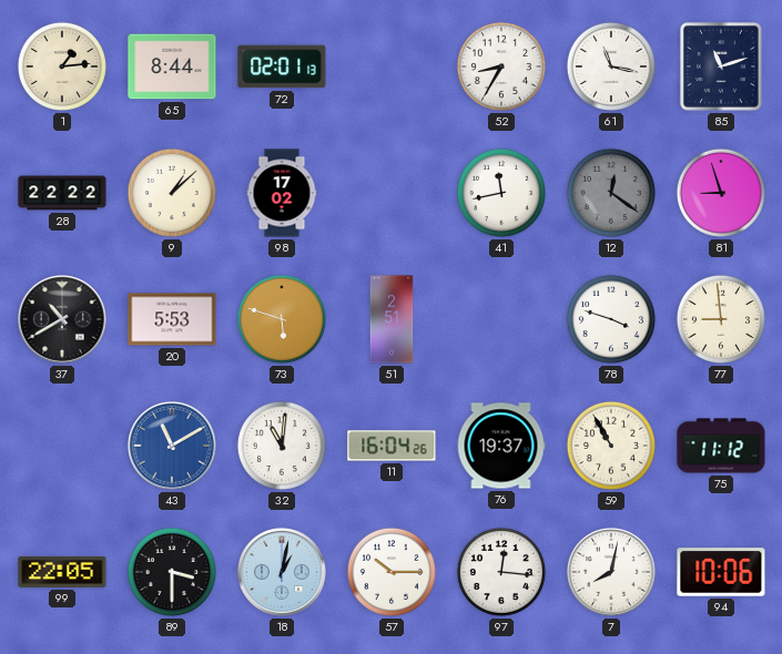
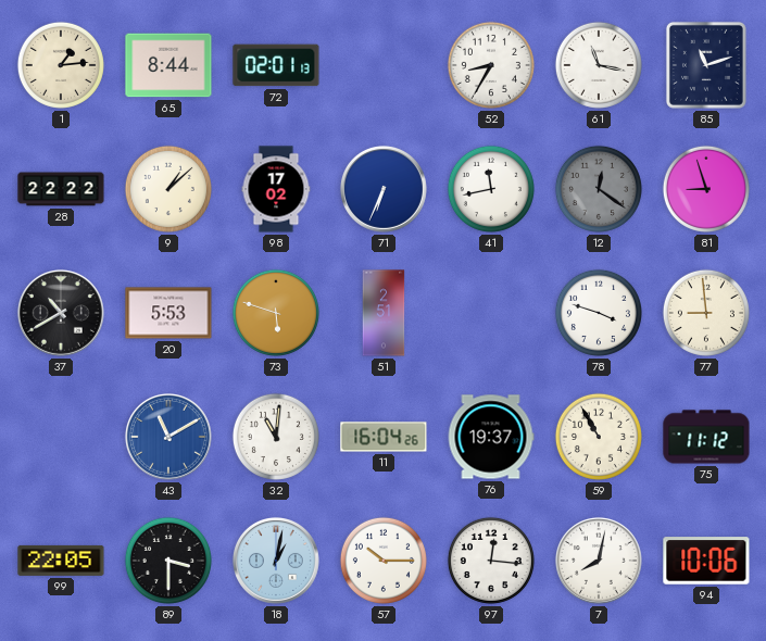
71: none -> 6:34
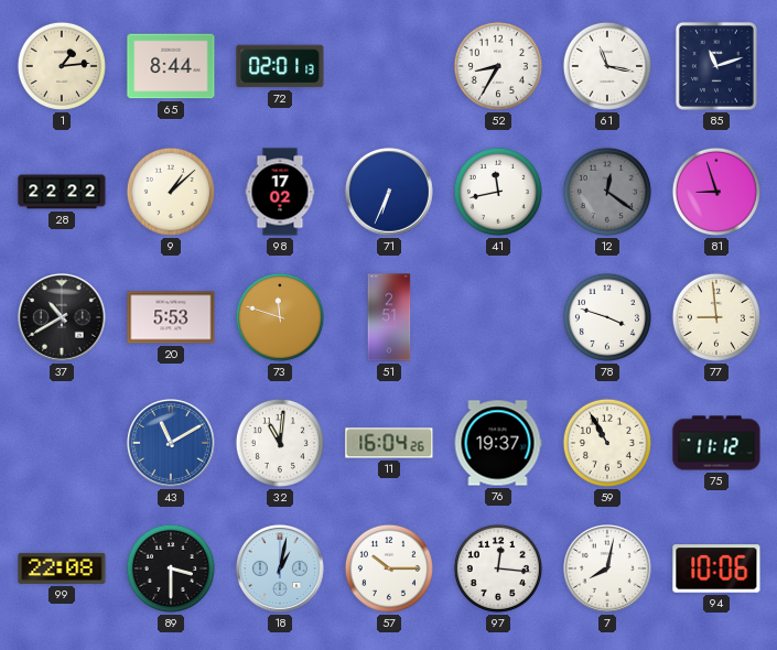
73: 5:48 -> 11:48
99: 22:05 -> 22:08
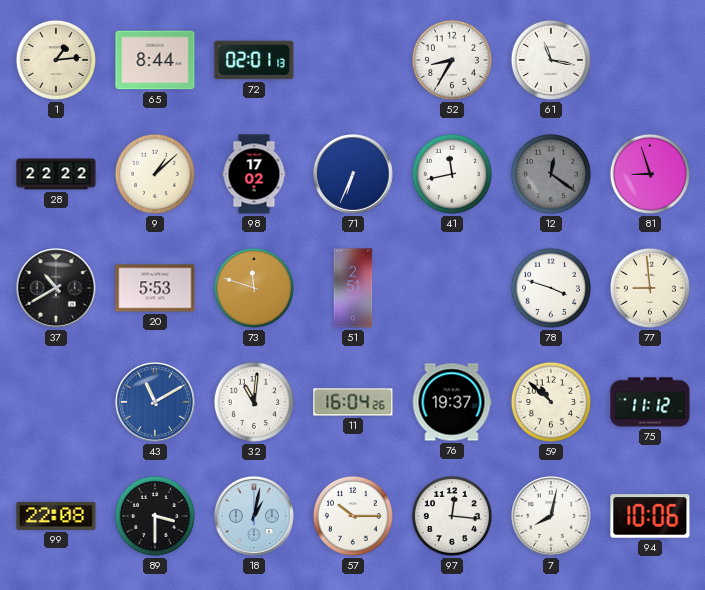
85: 11:12 -> none
59: 10:55 -> 10:52
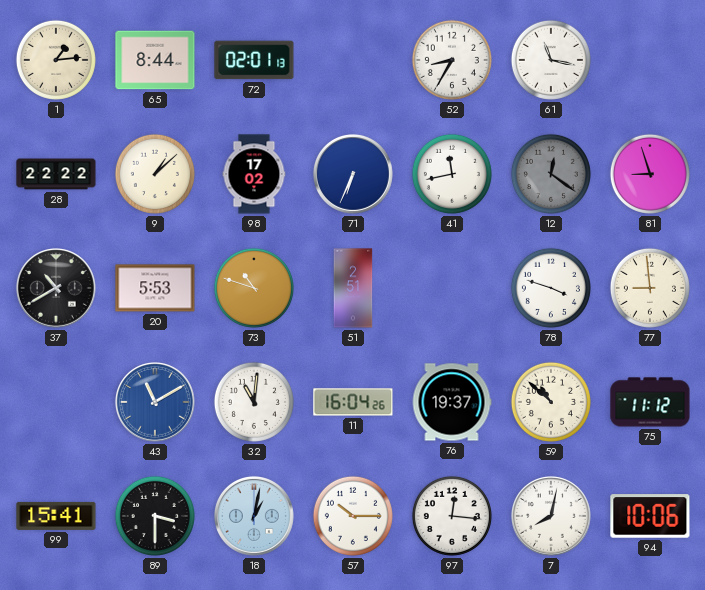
73: 11:48 -> 10:48
99: 22:08 -> 15:41
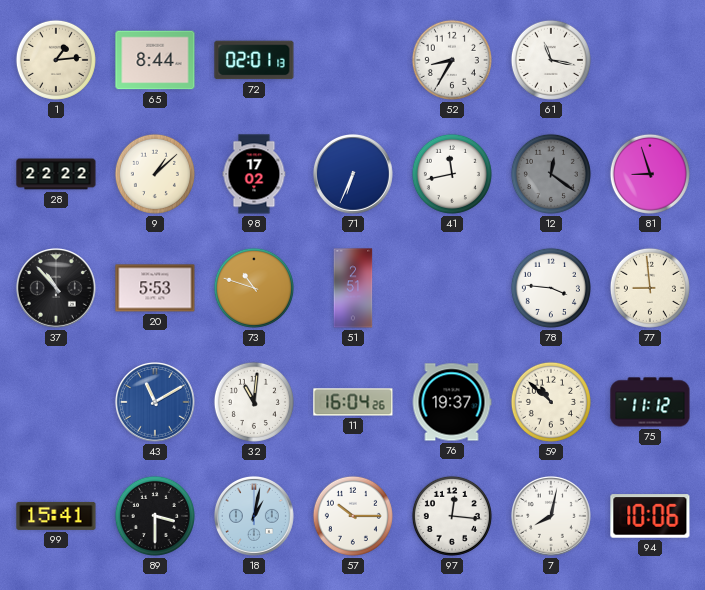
37: 10:40 -> 10:53
78: 3:48 -> 3:46
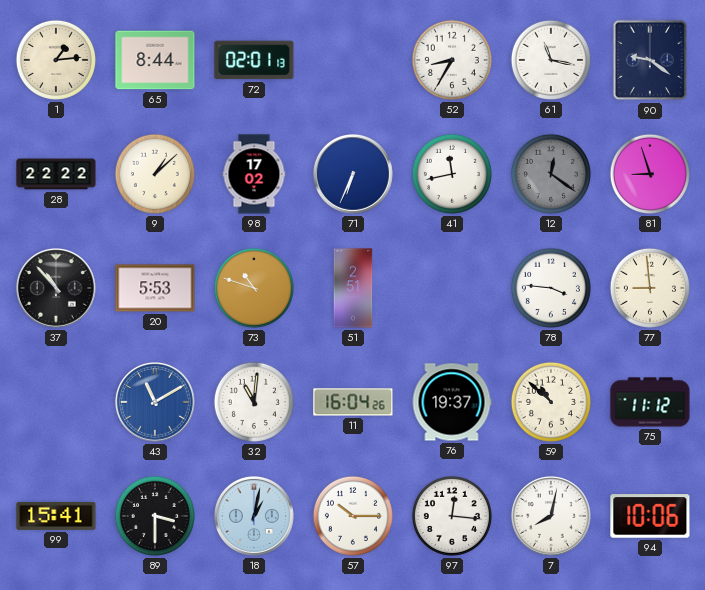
90: none -> 9:21
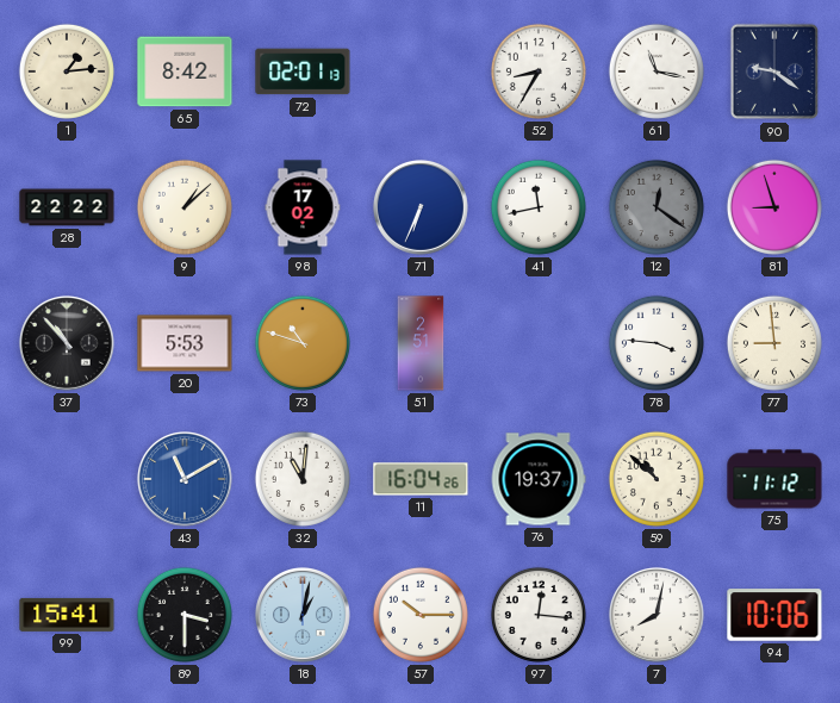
65: 8:44 -> 8:42
